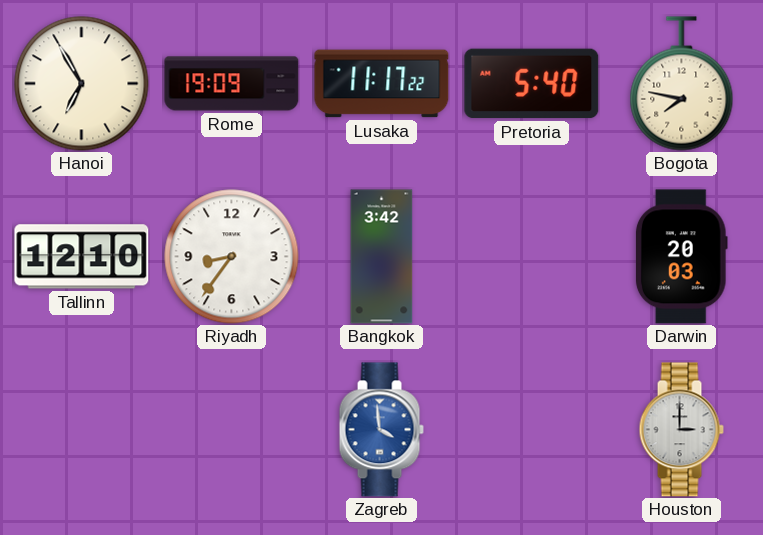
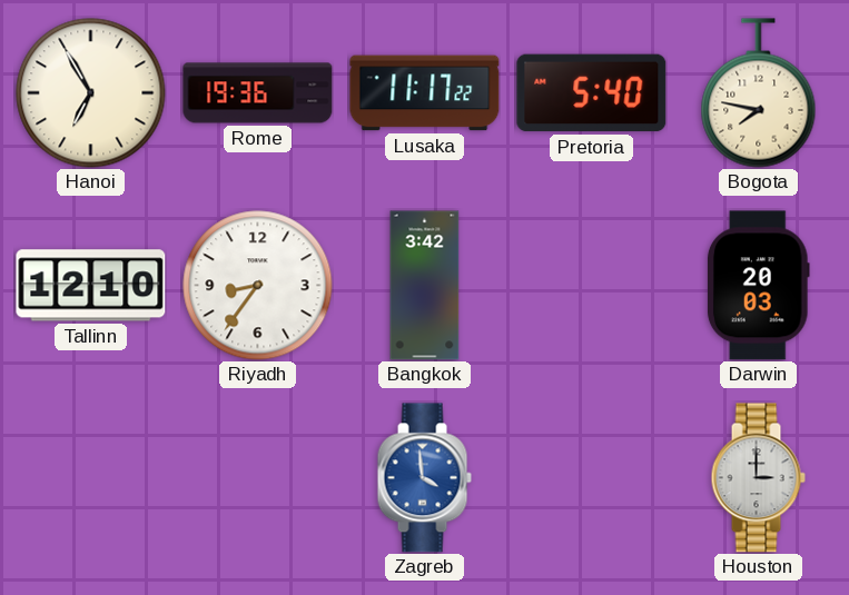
Rome: 19:09 -> 19:36
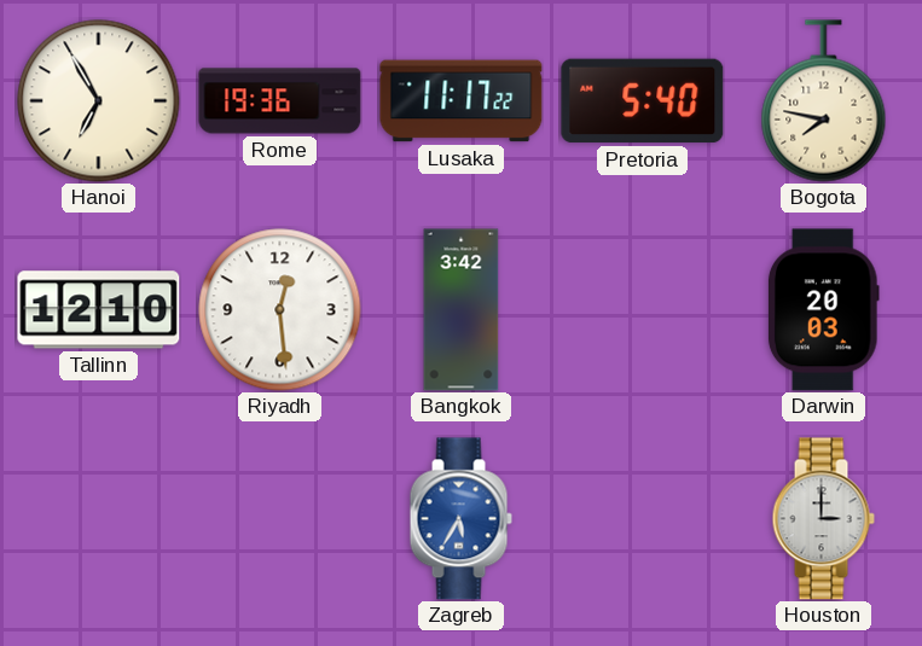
Riyadh: 8:36 -> 12:29
Zagreb: 3:59 -> 5:35
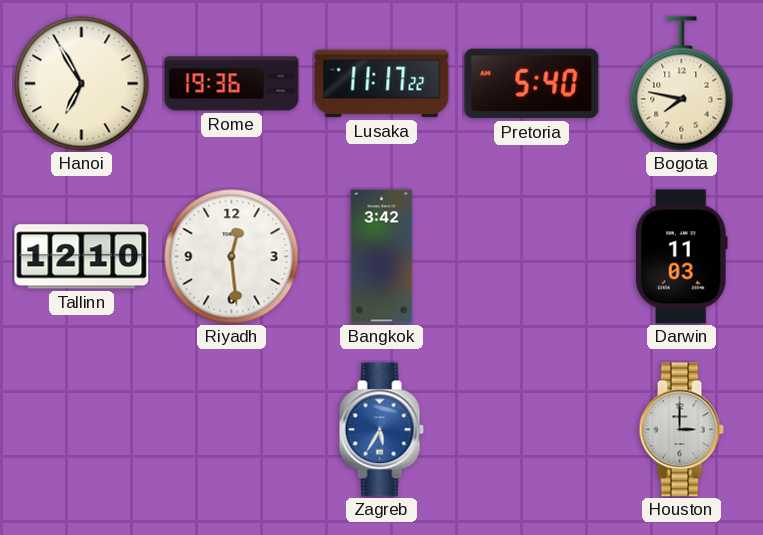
Darwin: 20:03 -> 11:03
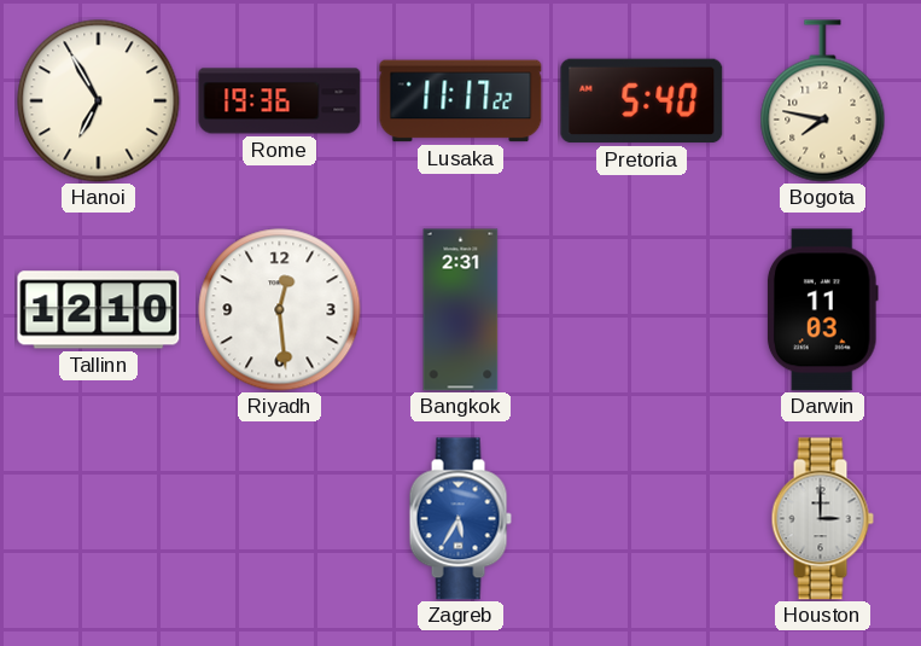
Bangkok: 3:42 -> 2:31
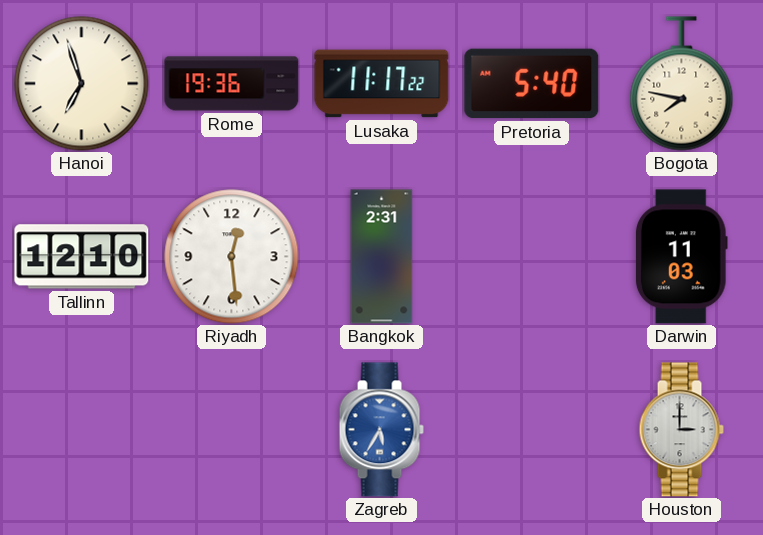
Hanoi: 6:55 -> 6:57
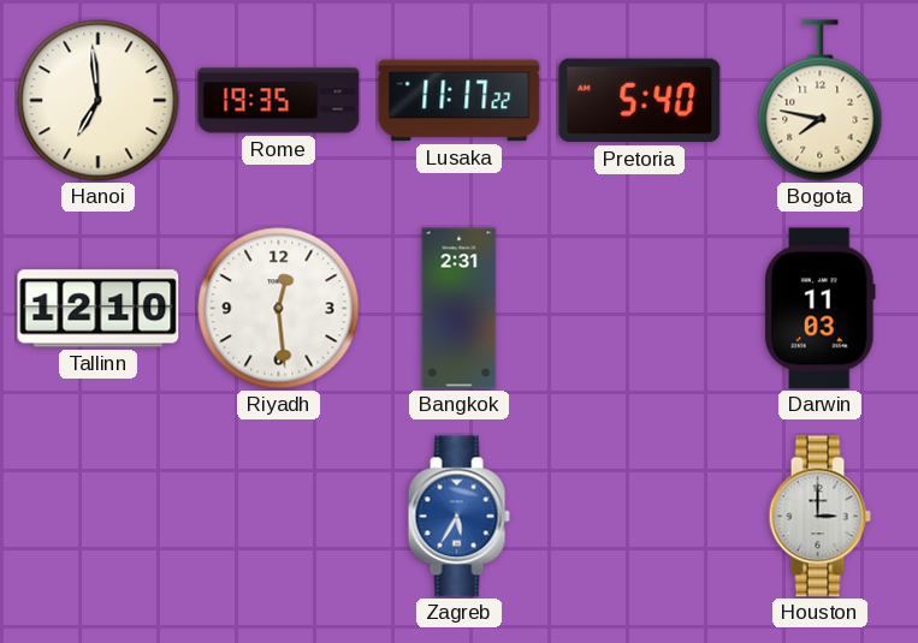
Hanoi: 6:57 -> 6:59
Rome: 19:36 -> 19:35
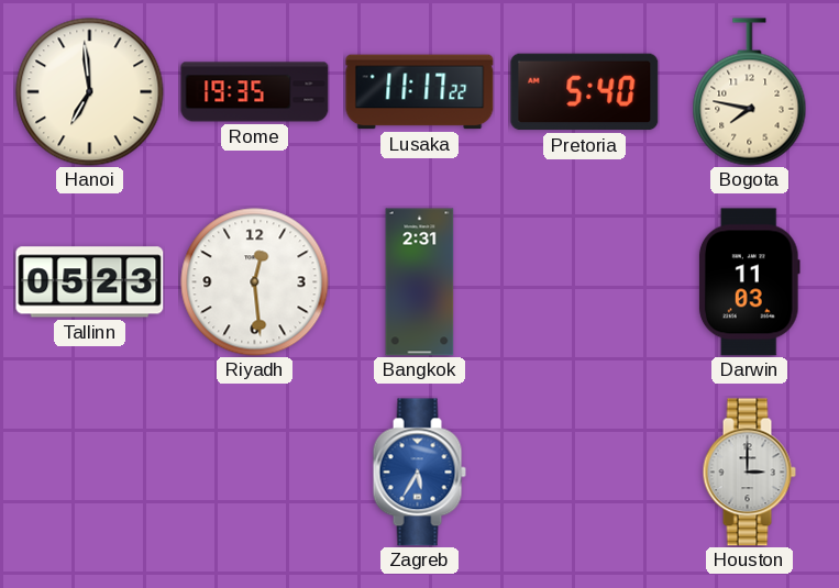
Tallinn: 12:10 -> 05:23
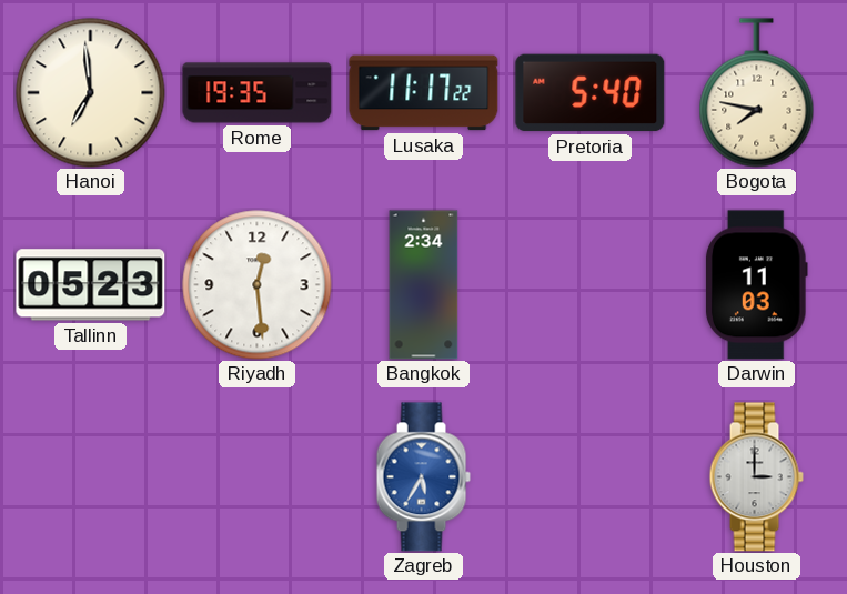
Bangkok: 2:31 -> 2:34
